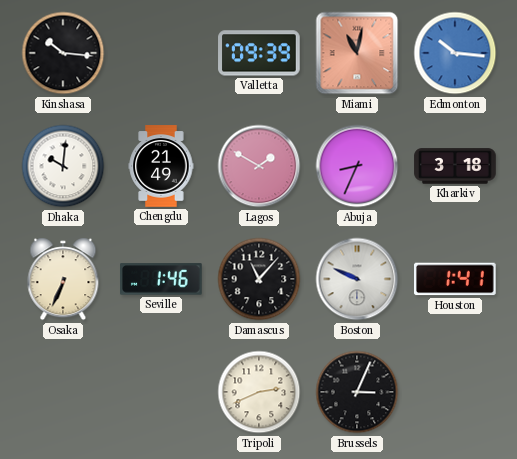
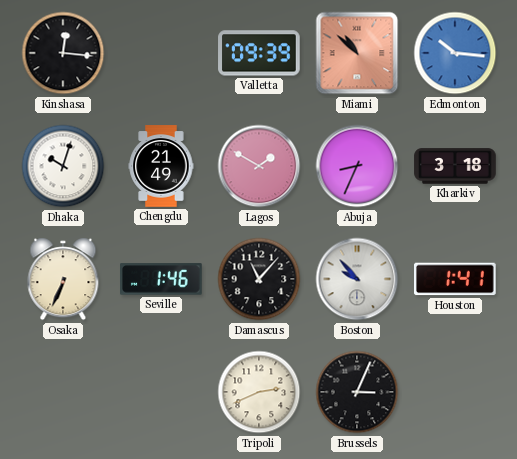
Kinshasa: 10:16 -> 12:16
Miami: 11:02 -> 10:52
Dhaka: 10:01 -> 10:03
Boston: 9:49 -> 9:53
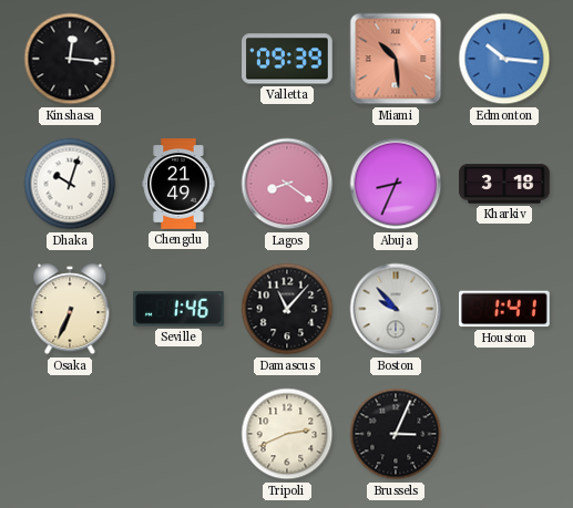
Miami: 10:52 -> 10:29
Lagos: 1:50 -> 8:21
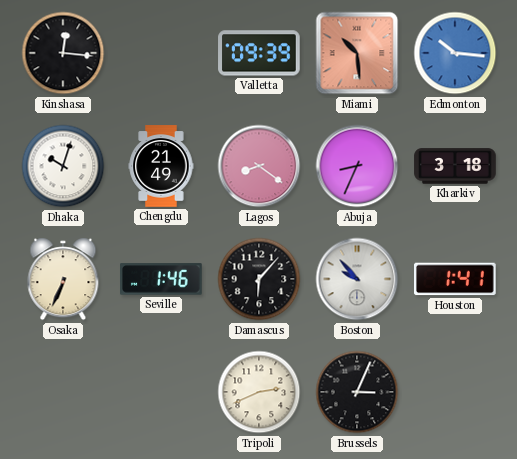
Damascus: 11:07 -> 6:07
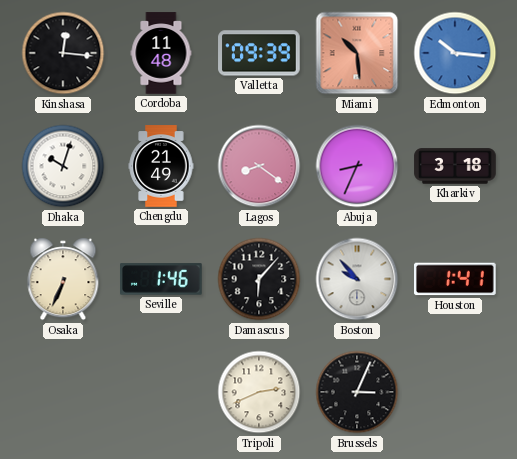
Cordoba: none -> 11:48
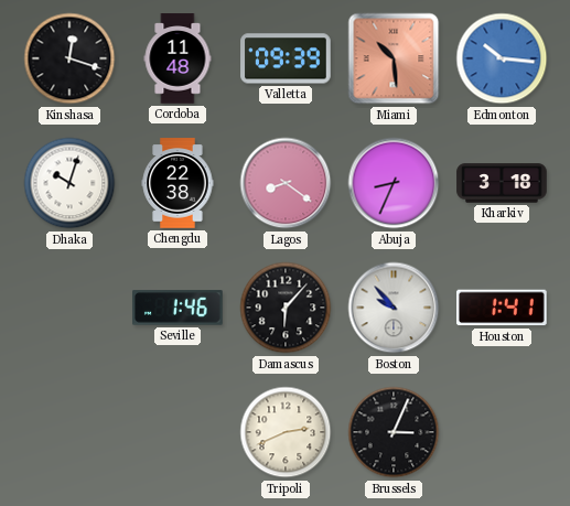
Kinshasa: 12:16 -> 12:18
Chengdu: 21:49 -> 22:38
Osaka: 6:34 -> none
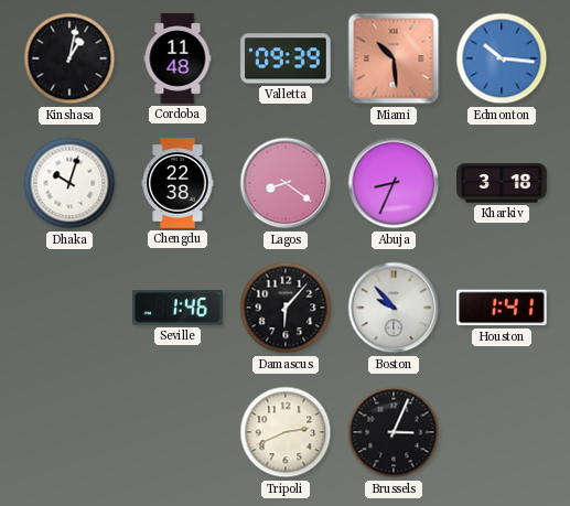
Kinshasa: 12:18 -> 1:02
